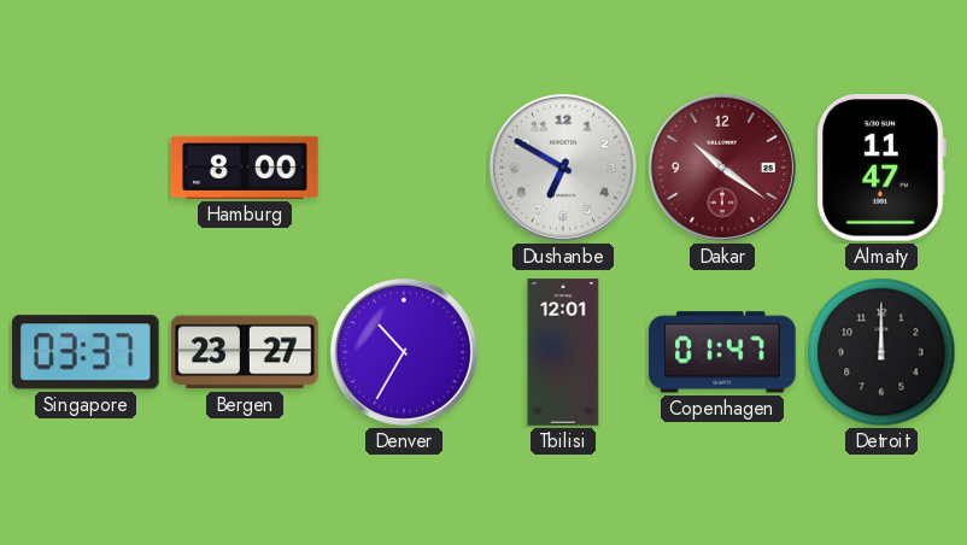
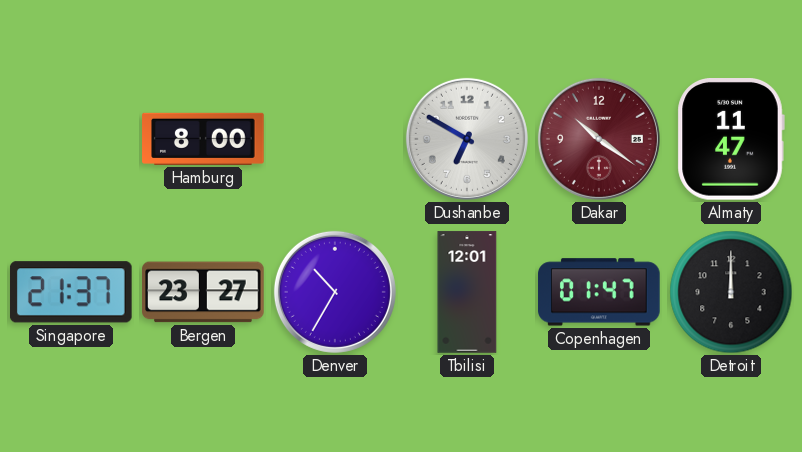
Singapore: 03:37 -> 21:37
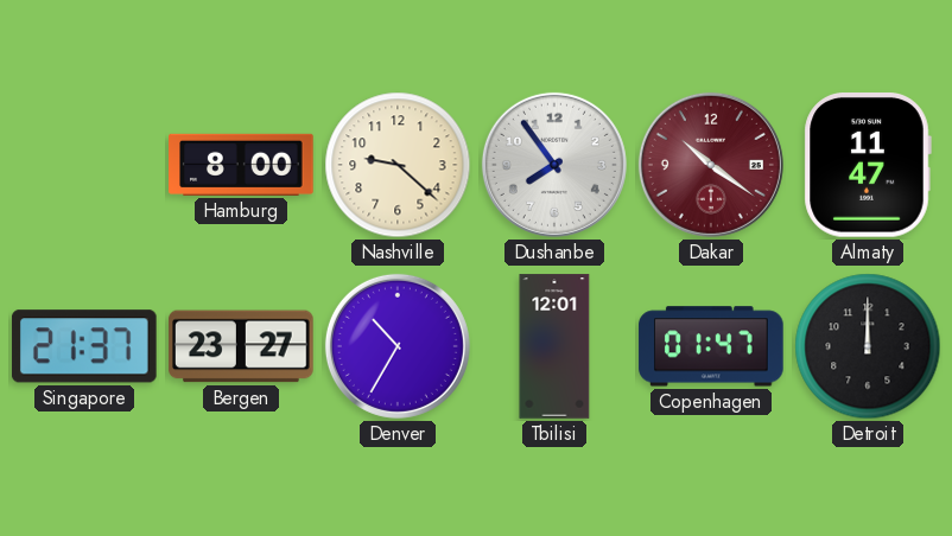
Nashville: none -> 9:22
Dushanbe: 6:50 -> 7:54
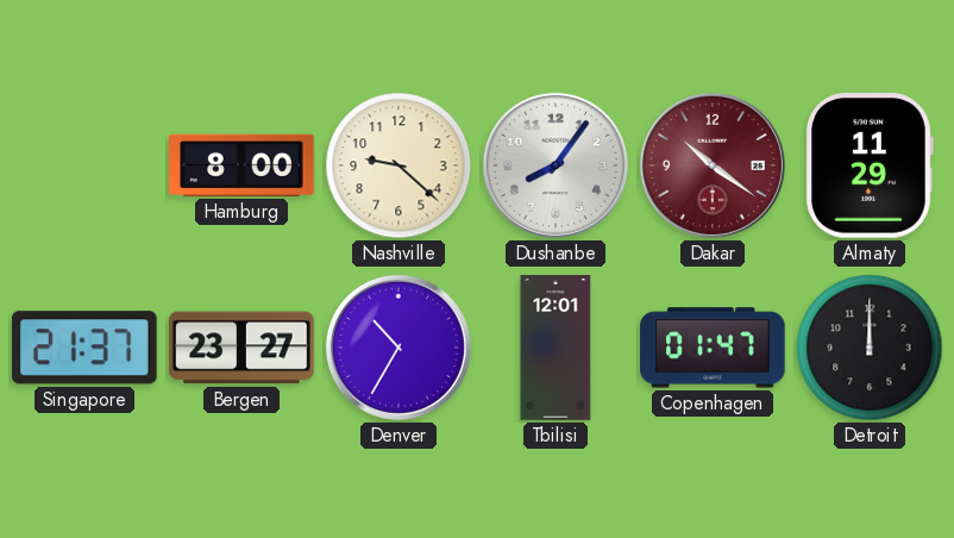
Dushanbe: 7:54 -> 8:06
Almaty: 11:47 -> 11:29
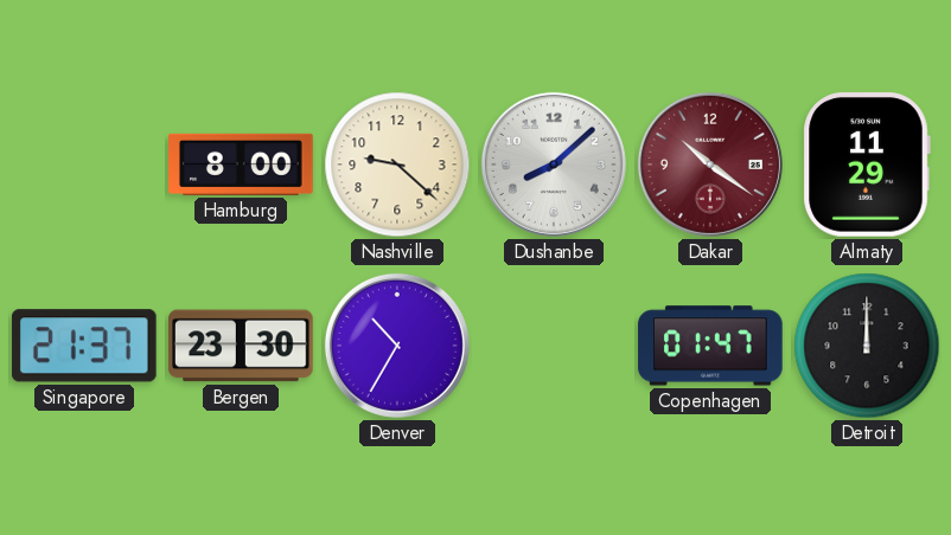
Dushanbe: 8:06 -> 8:08
Bergen: 23:27 -> 23:30
Tbilisi: 12:01 -> none
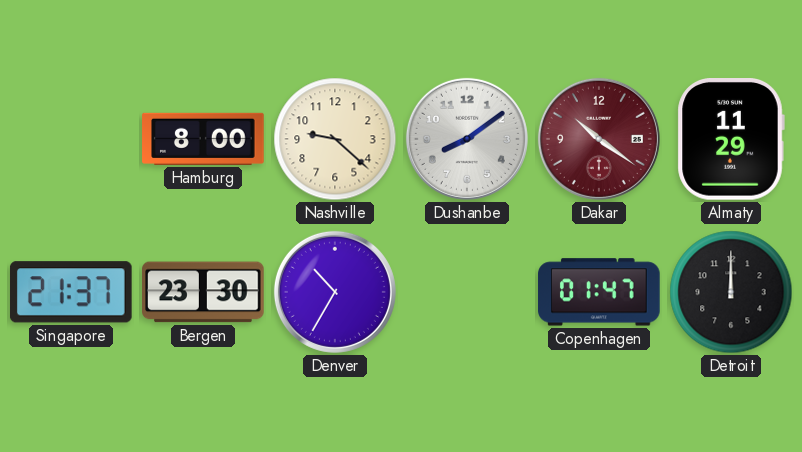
Dushanbe: 8:08 -> 8:09
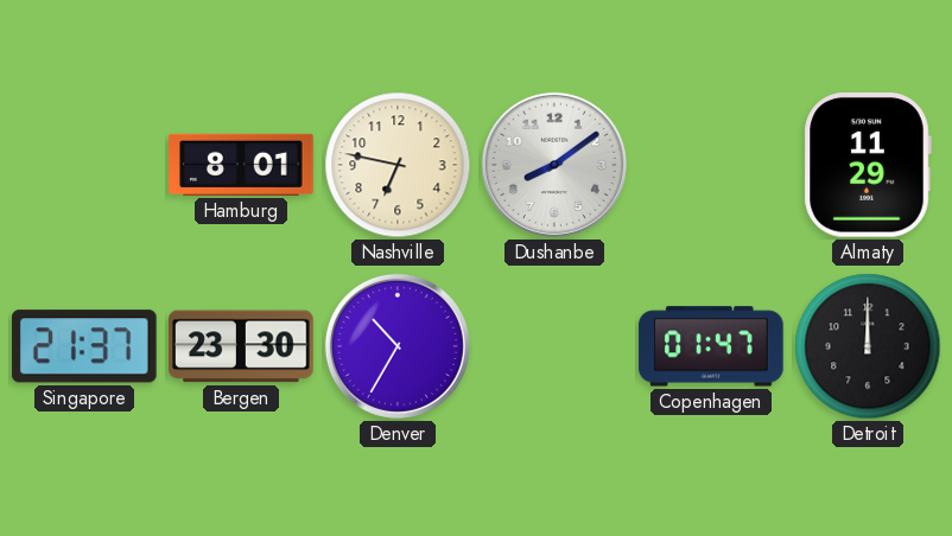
Hamburg: 8:00 -> 8:01
Nashville: 9:22 -> 6:47
Dakar: 10:21 -> none
